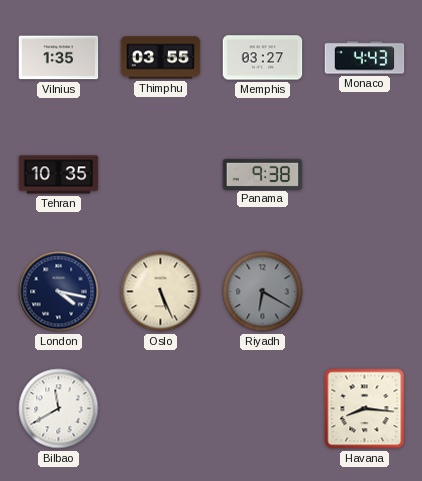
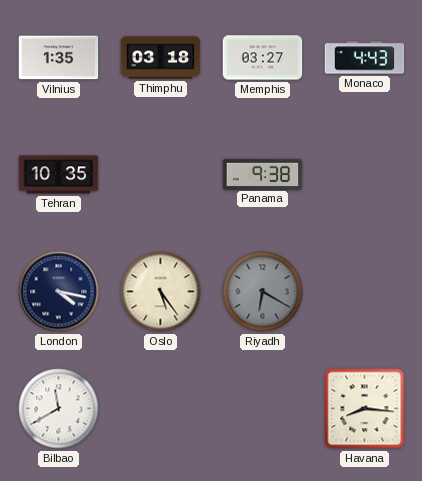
Thimphu: 03:55 -> 03:18
Oslo: 5:26 -> 5:24
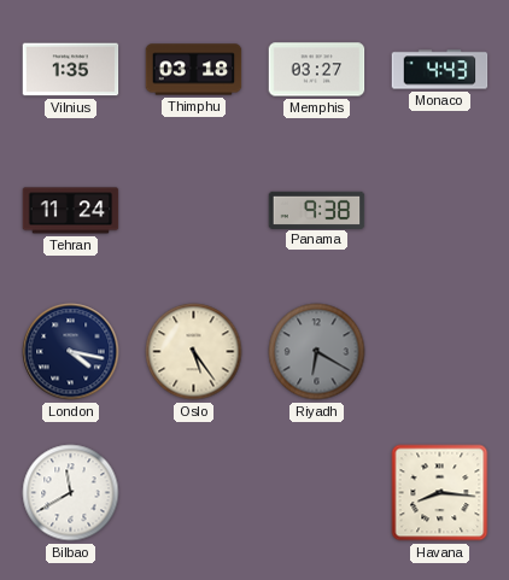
Tehran: 10:35 -> 11:24
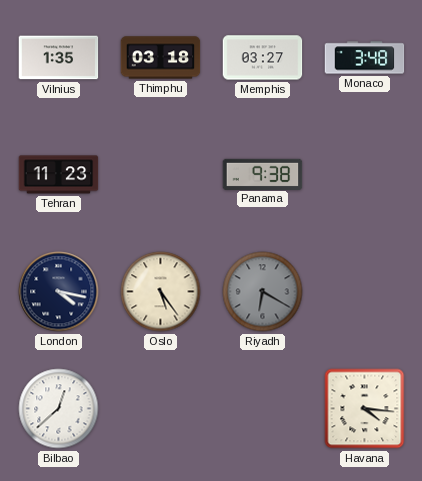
Monaco: 4:43 -> 3:48
Tehran: 11:24 -> 11:23
Bilbao: 11:40 -> 12:38
Havana: 8:16 -> 4:16
